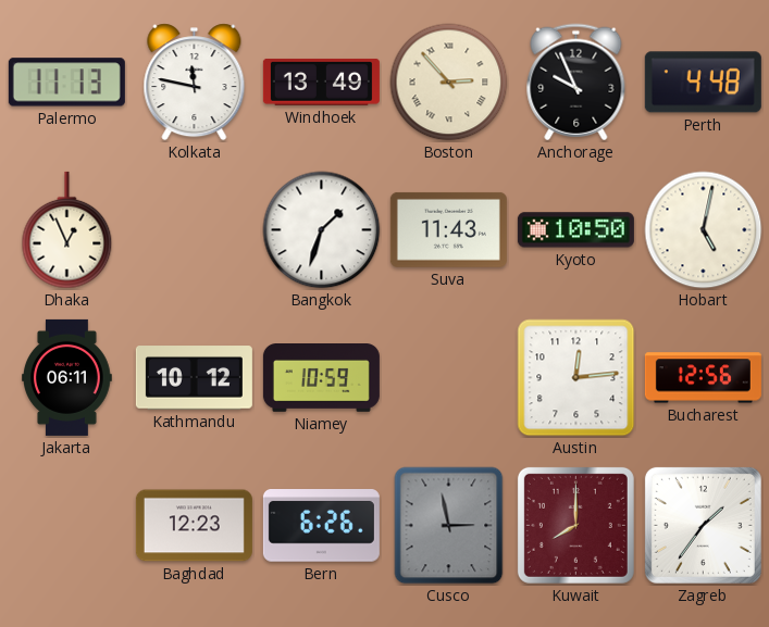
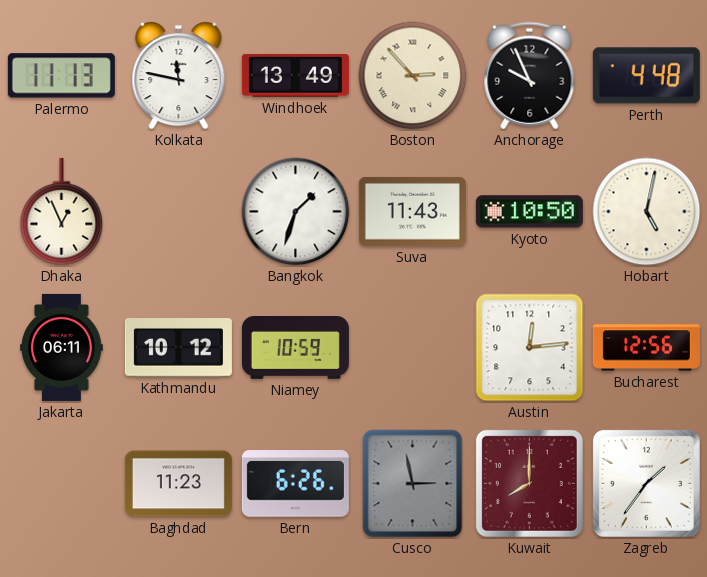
Baghdad: 12:23 -> 11:23
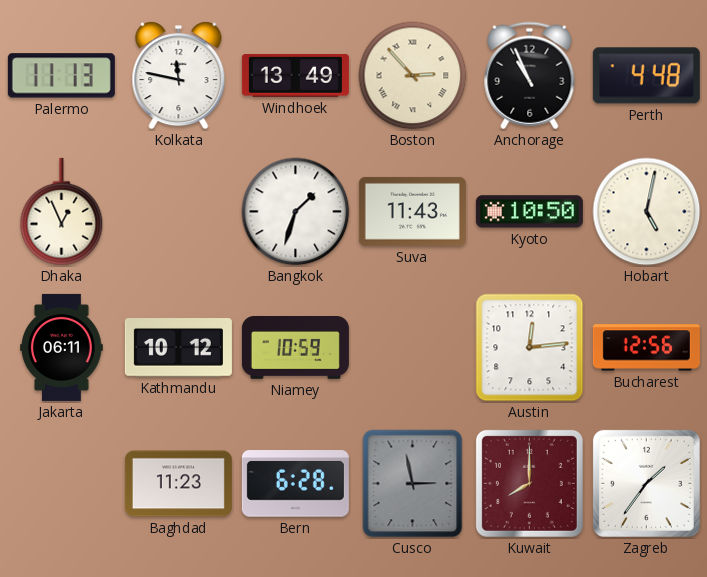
Anchorage: 9:56 -> 10:56
Bern: 6:26 -> 6:28
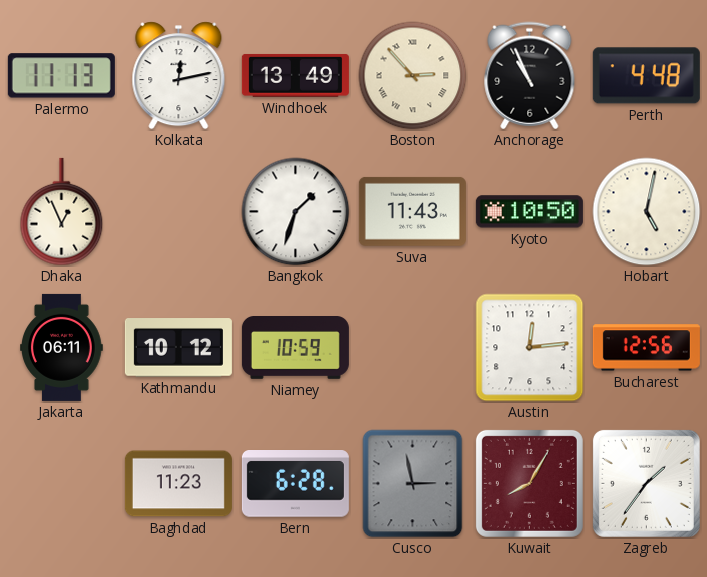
Kolkata: 11:47 -> 12:13
Kuwait: 8:00 -> 8:05
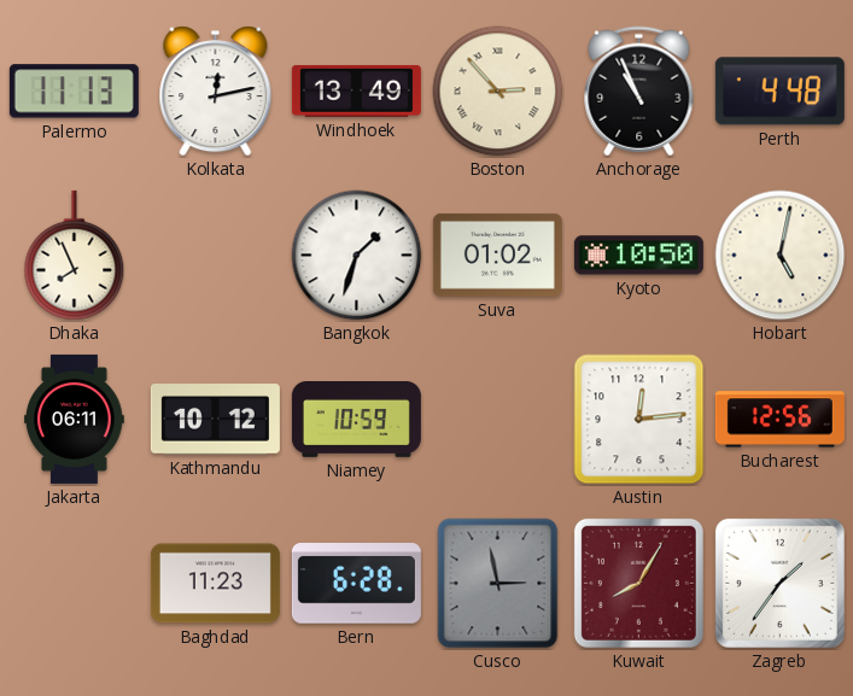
Dhaka: 12:56 -> 7:56
Suva: 11:43 -> 01:02
